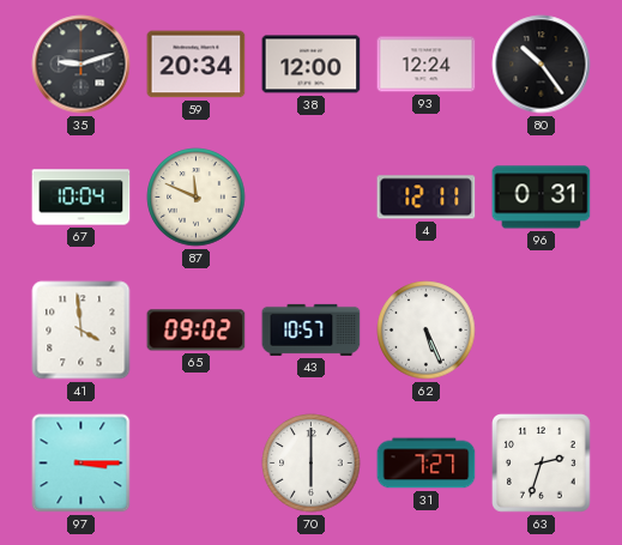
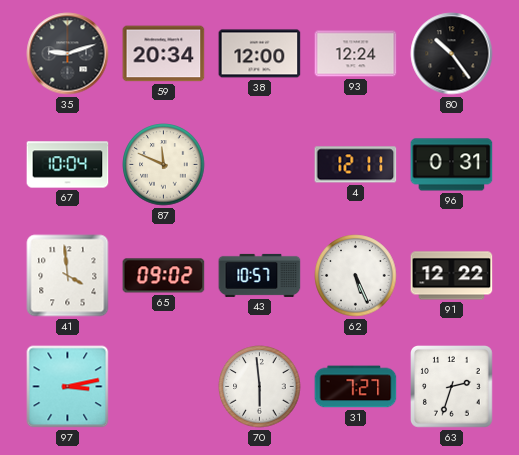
91: none -> 12:22
97: 3:15 -> 3:13
70: 6:00 -> 5:59
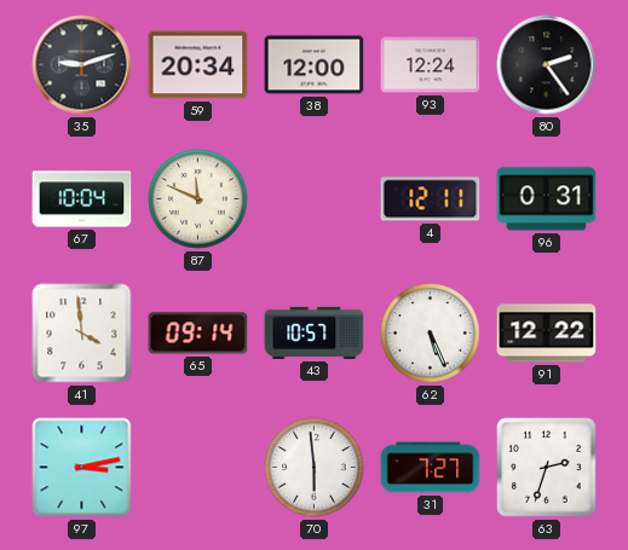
80: 10:24 -> 2:24
65: 09:02 -> 09:14
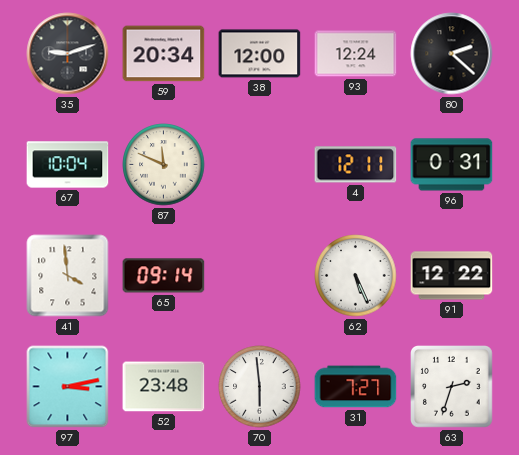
80: 2:24 -> 2:22
43: 10:57 -> none
52: none -> 23:48
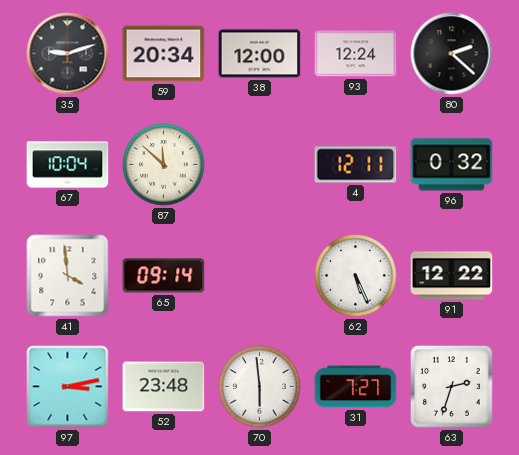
87: 11:49 -> 11:52
96: 0:31 -> 0:32
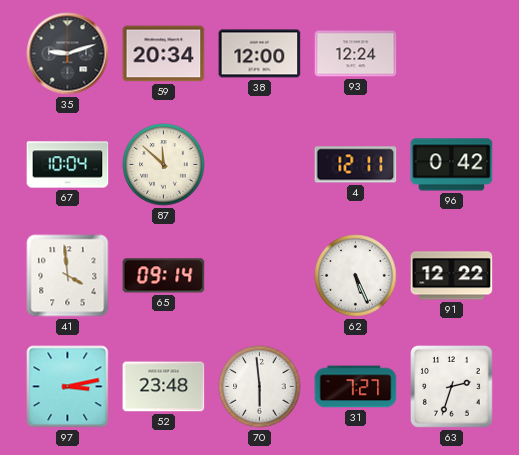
80: 2:22 -> none
96: 0:32 -> 0:42
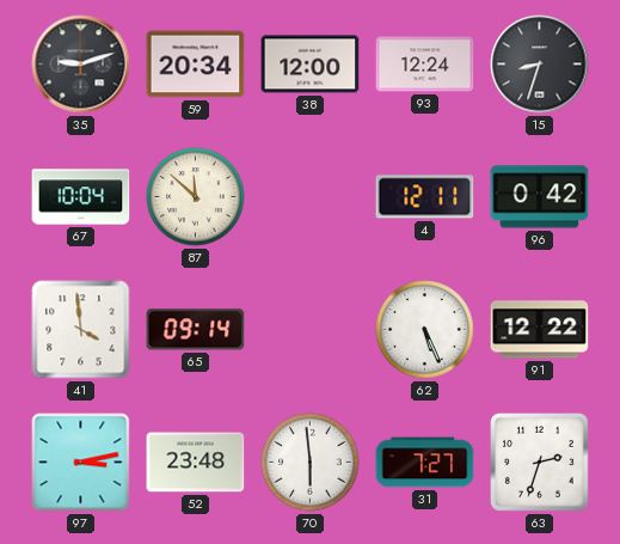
15: none -> 8:33
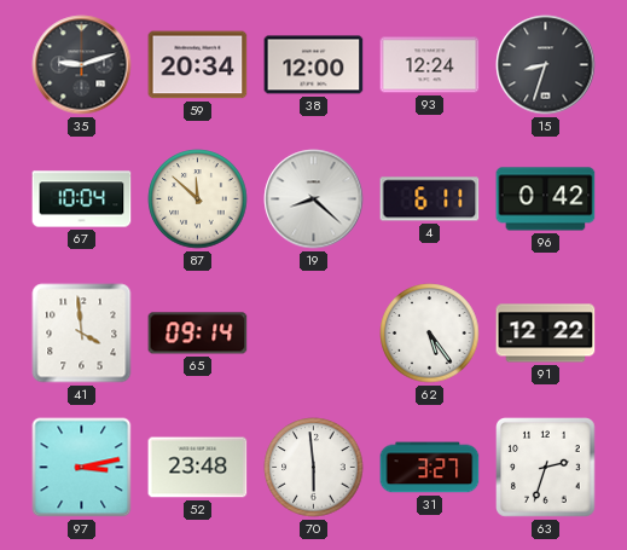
19: none -> 8:22
4: 12:11 -> 6:11
62: 5:26 -> 5:24
31: 7:27 -> 3:27
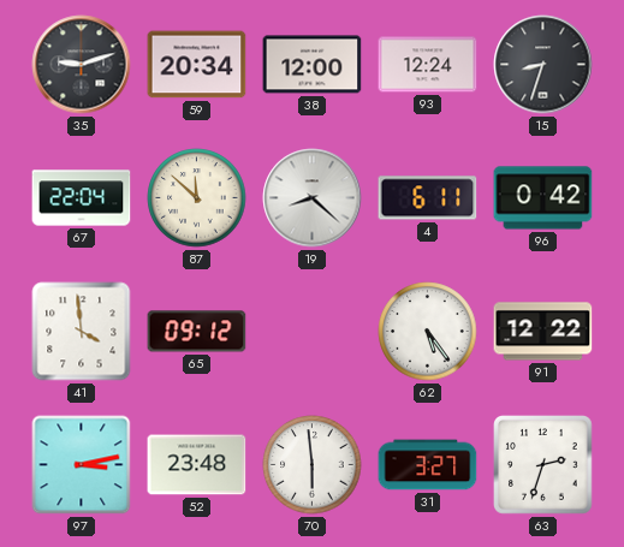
67: 10:04 -> 22:04
65: 09:14 -> 09:12
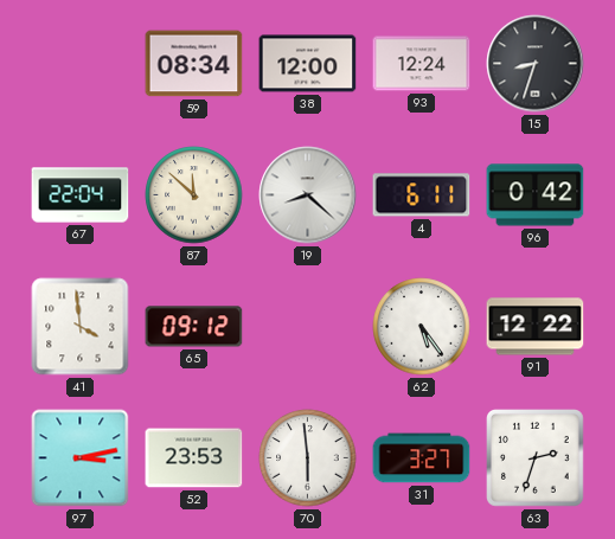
35: 9:12 -> none
59: 20:34 -> 08:34
52: 23:48 -> 23:53
